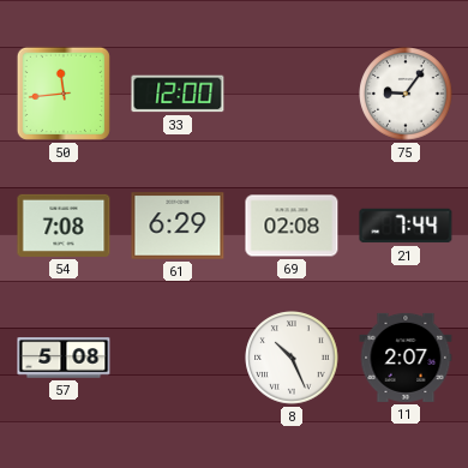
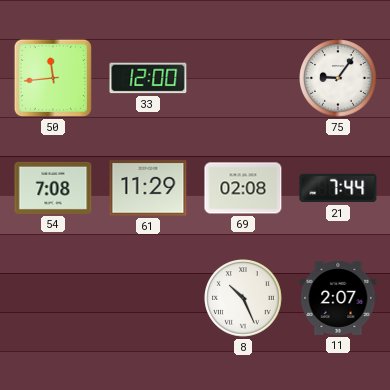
61: 6:29 -> 11:29
57: 5:08 -> none
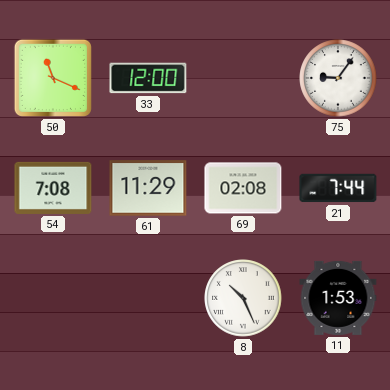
50: 11:44 -> 11:19
11: 2:07 -> 1:53
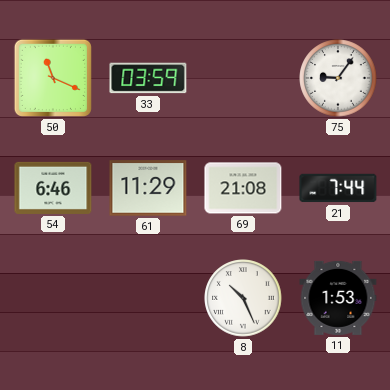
33: 12:00 -> 03:59
54: 7:08 -> 6:46
69: 02:08 -> 21:08
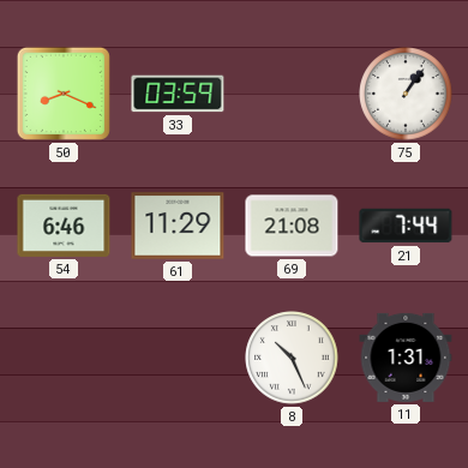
50: 11:19 -> 8:19
75: 9:06 -> 1:06
11: 1:53 -> 1:31
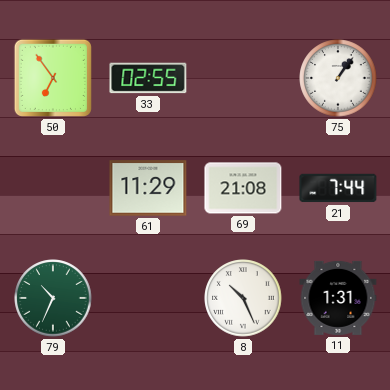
50: 8:19 -> 6:54
33: 03:59 -> 02:55
54: 6:46 -> none
79: none -> 10:34
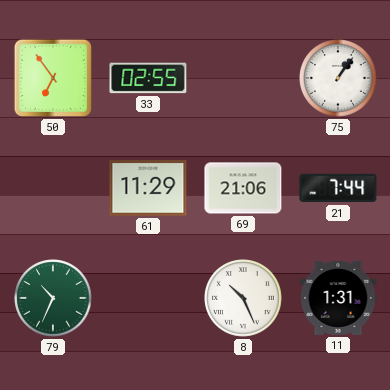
69: 21:08 -> 21:06
